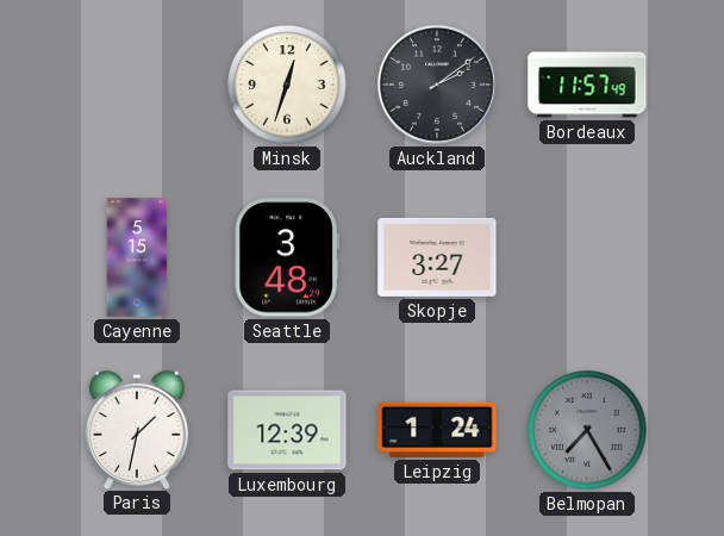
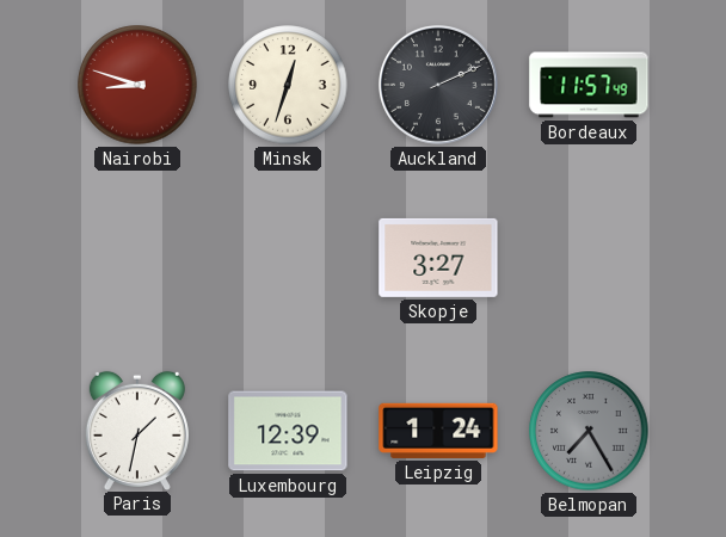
Nairobi: none -> 8:48
Auckland: 2:09 -> 2:11
Cayenne: 5:15 -> none
Seattle: 3:48 -> none
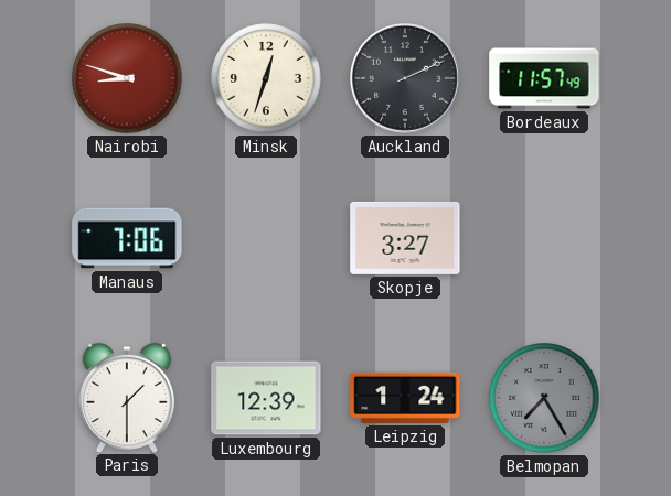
Manaus: none -> 7:06
Paris: 1:32 -> 1:30
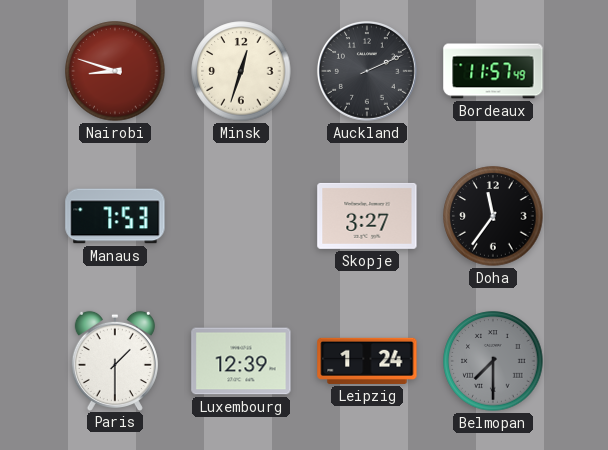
Manaus: 7:06 -> 7:53
Doha: none -> 11:36
Belmopan: 7:25 -> 7:30
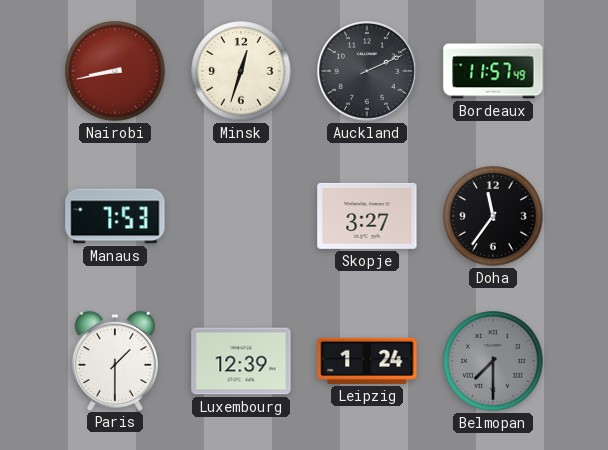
Nairobi: 8:48 -> 8:43
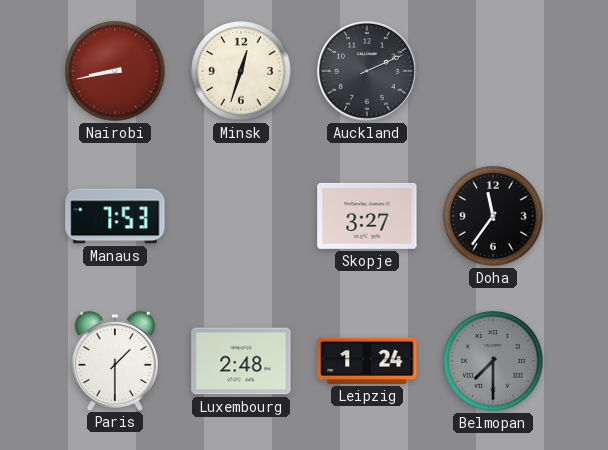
Bordeaux: 11:57 -> none
Luxembourg: 12:39 -> 2:48
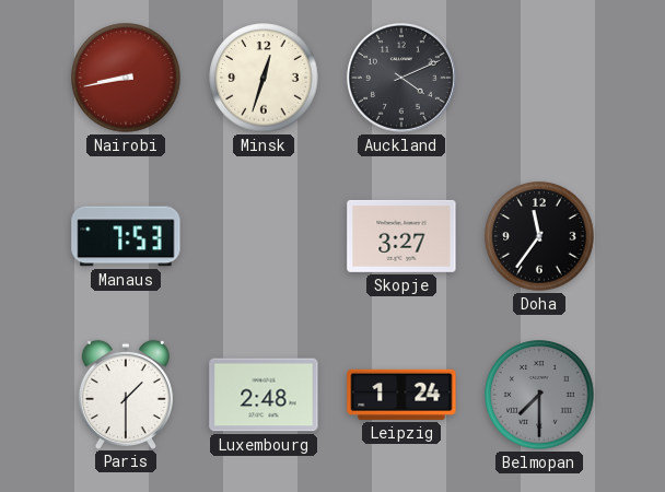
Auckland: 2:11 -> 4:11
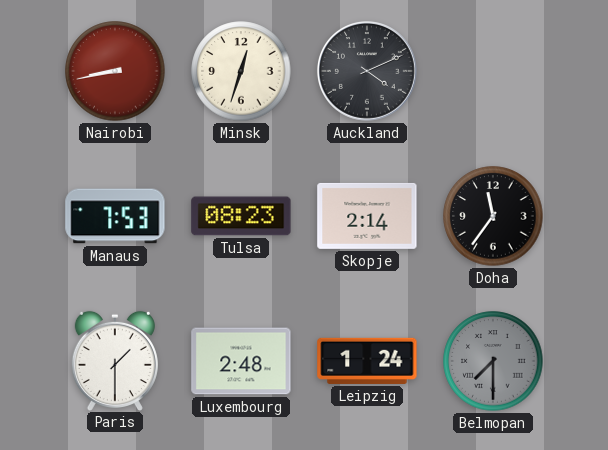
Tulsa: none -> 08:23
Skopje: 3:27 -> 2:14
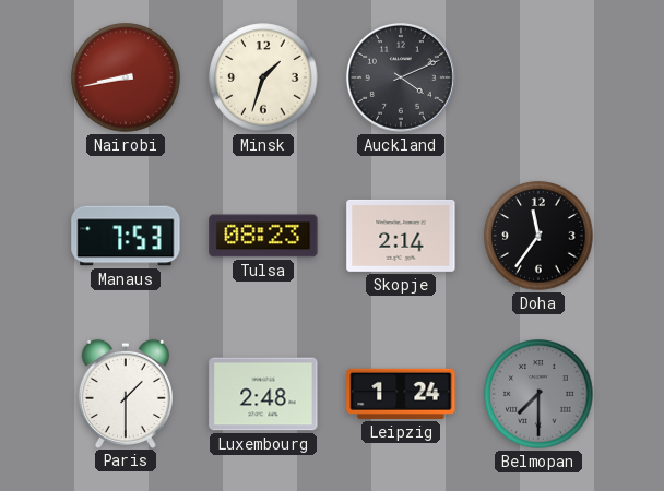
Minsk: 12:33 -> 1:33
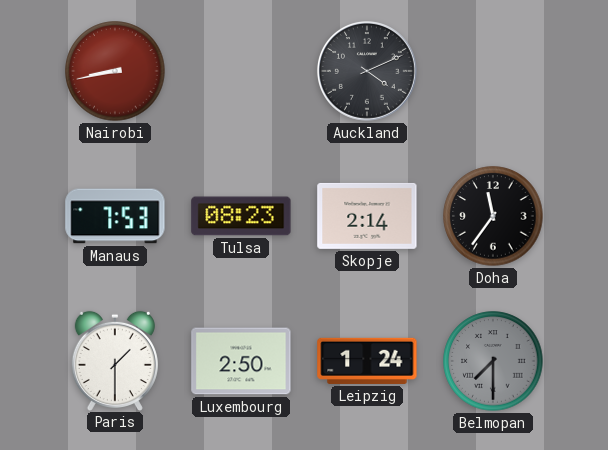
Minsk: 1:33 -> none
Luxembourg: 2:48 -> 2:50
